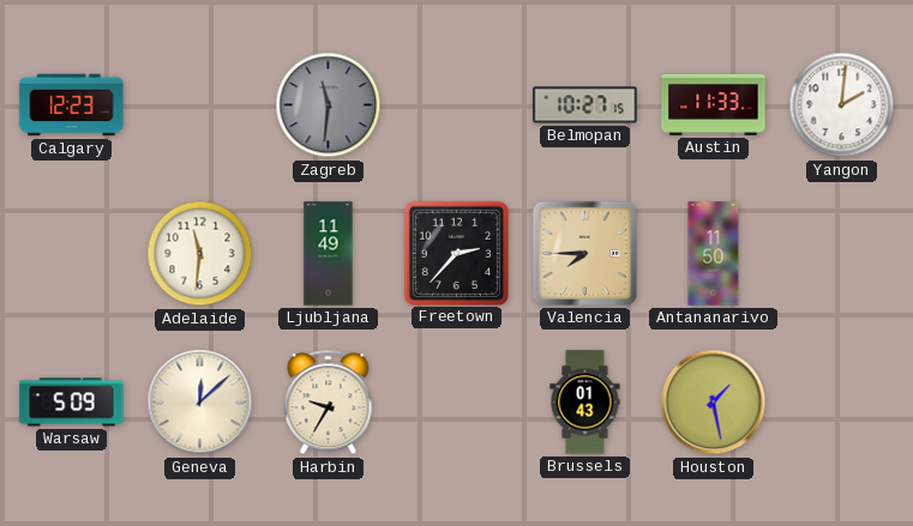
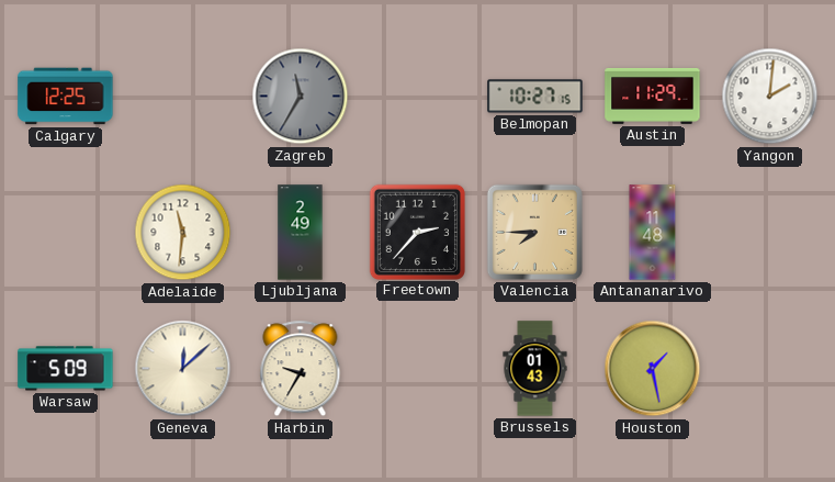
Calgary: 12:23 -> 12:25
Zagreb: 11:31 -> 11:35
Austin: 11:33 -> 11:29
Ljubljana: 11:49 -> 2:49
Antananarivo: 11:50 -> 11:48
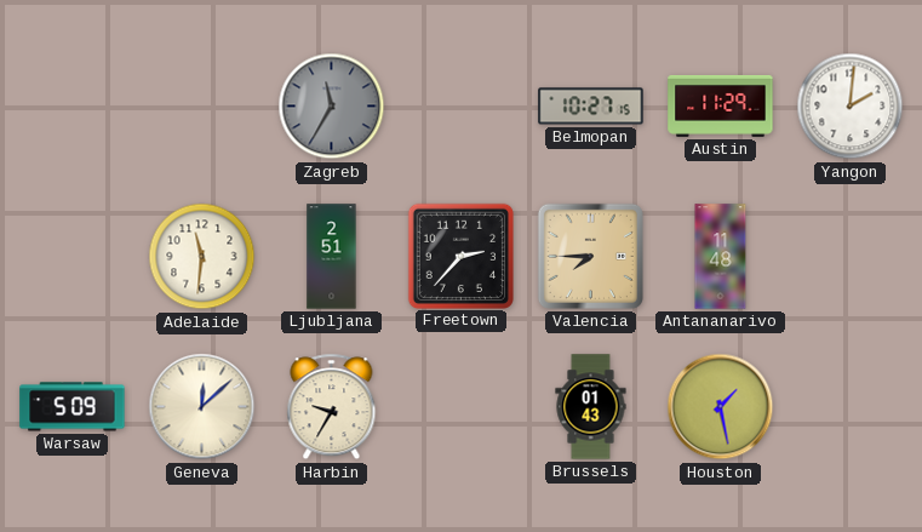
Calgary: 12:25 -> none
Ljubljana: 2:49 -> 2:51
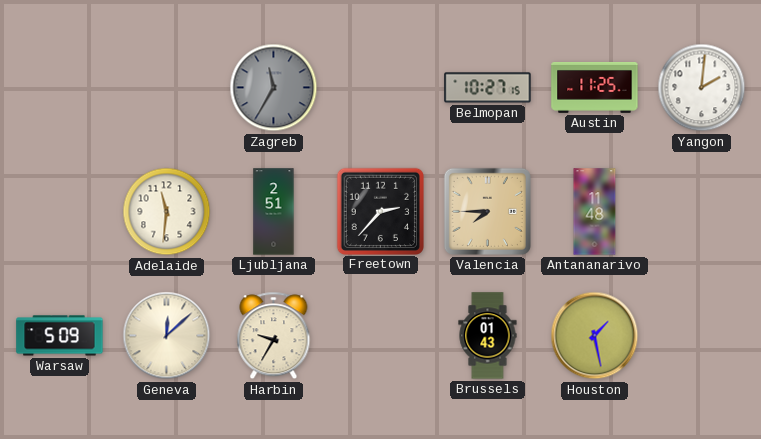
Austin: 11:29 -> 11:25
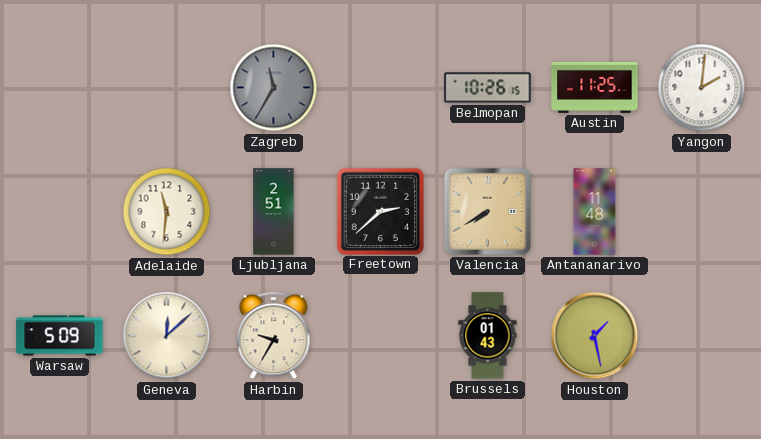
Belmopan: 10:27 -> 10:26
Freetown: 2:37 -> 2:38
Valencia: 7:45 -> 7:40
